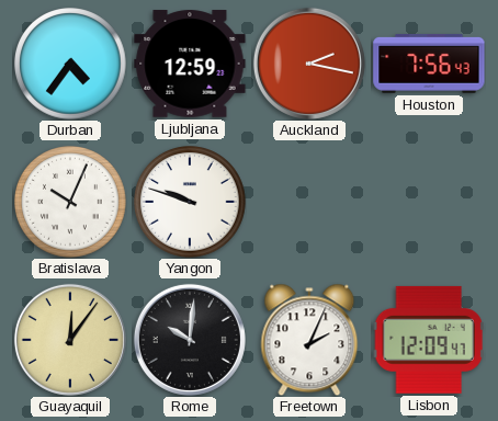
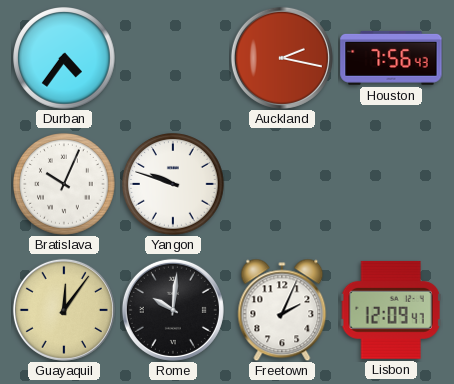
Ljubljana: 12:59 -> none
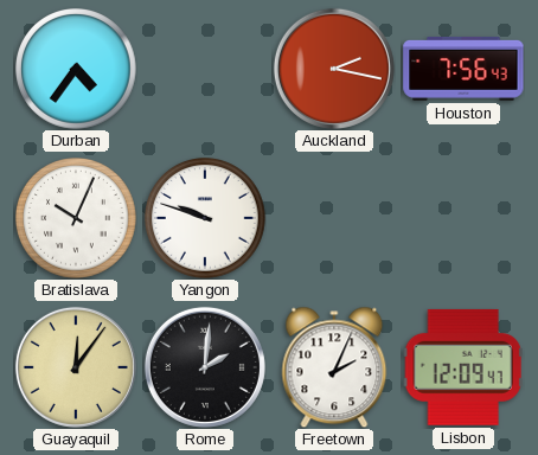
Rome: 10:01 -> 2:01
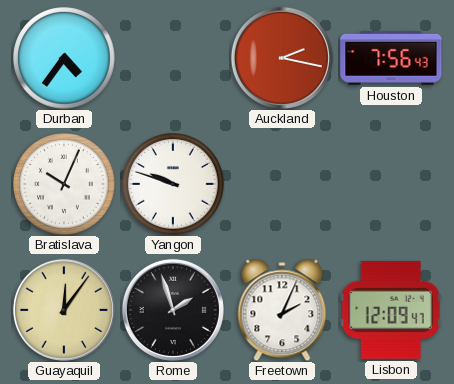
Rome: 2:01 -> 1:57
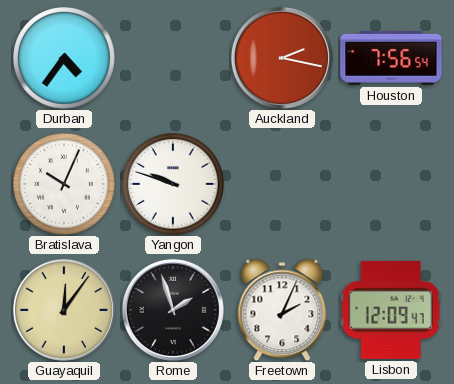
Houston: 7:56:43 -> 7:56:54
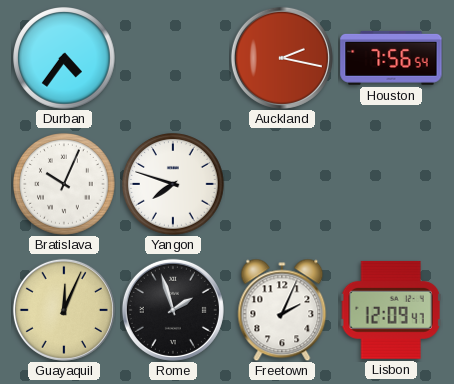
Yangon: 9:48 -> 7:48
Guayaquil: 12:06 -> 12:04
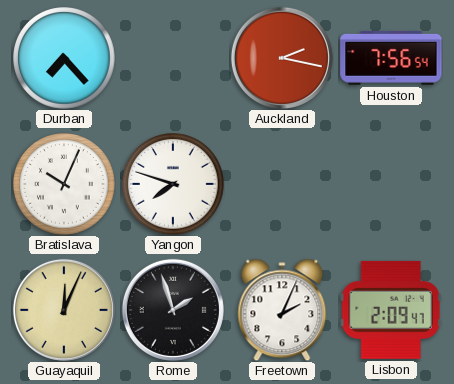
Durban: 4:36 -> 7:23
Lisbon: 12:09 -> 2:09
